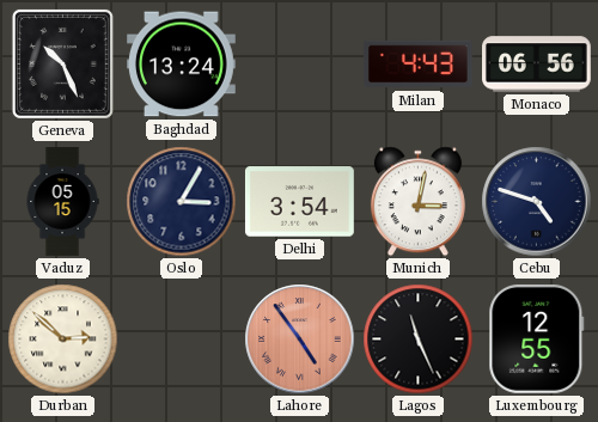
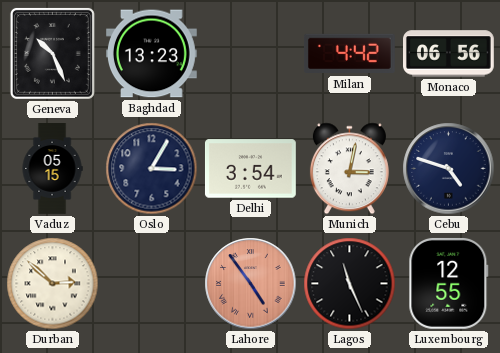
Baghdad: 13:24 -> 13:23
Milan: 4:43 -> 4:42
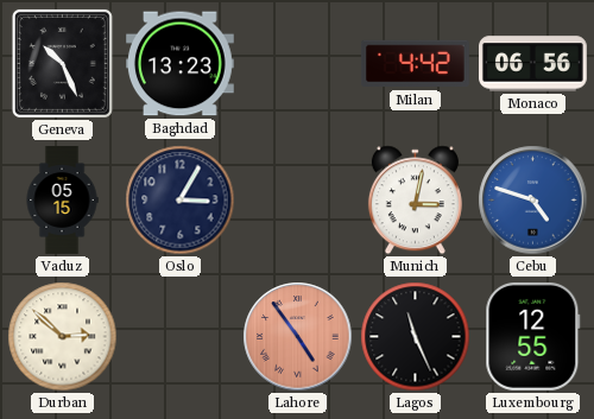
Delhi: 3:54 -> none
Cebu dial: navy -> blue
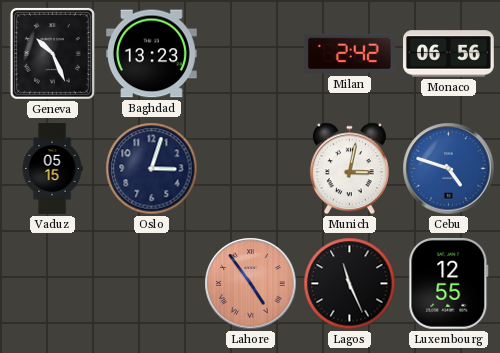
Milan: 4:42 -> 2:42
Oslo: 3:05 -> 3:03
Durban: 2:52 -> none
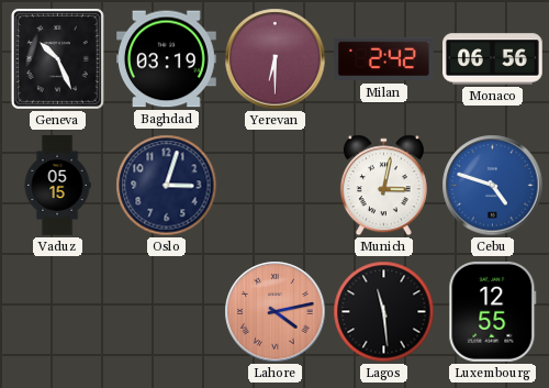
Baghdad: 13:23 -> 03:19
Yerevan: none -> 6:30
Lahore: 4:54 -> 4:13
Lagos: 11:26 -> 11:29
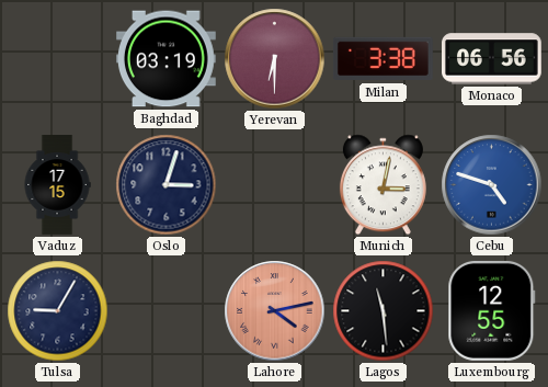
Geneva: 10:26 -> none
Milan: 2:42 -> 3:38
Vaduz: 05:15 -> 17:15
Tulsa: none -> 9:05
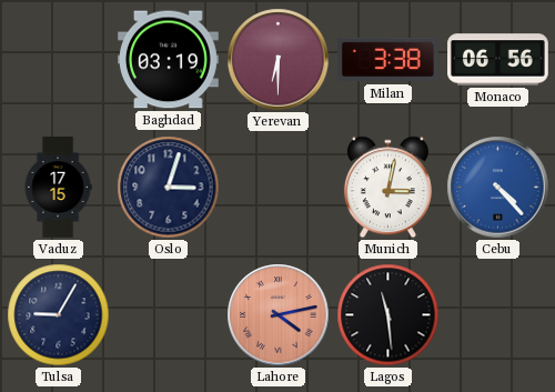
Cebu: 4:48 -> 4:23
Luxembourg: 12:55 -> none
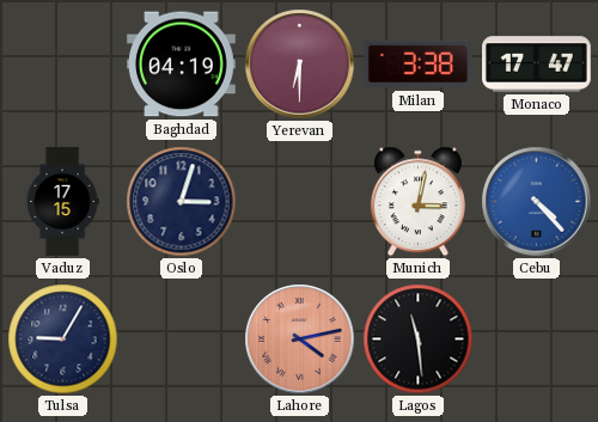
Baghdad: 03:19 -> 04:19
Monaco: 06:56 -> 17:47
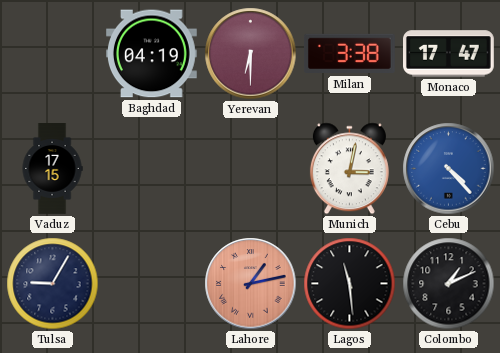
Oslo: 3:03 -> none
Lahore: 4:13 -> 1:13
Colombo: none -> 1:11
